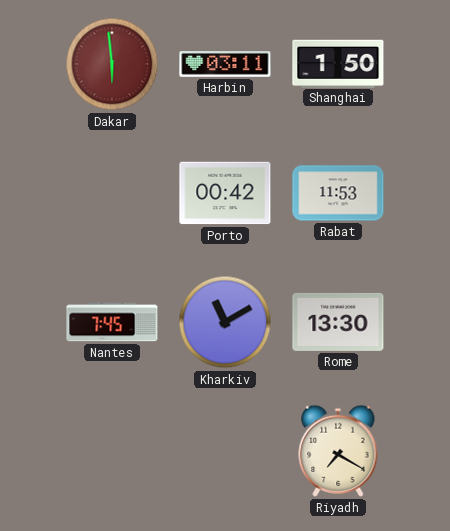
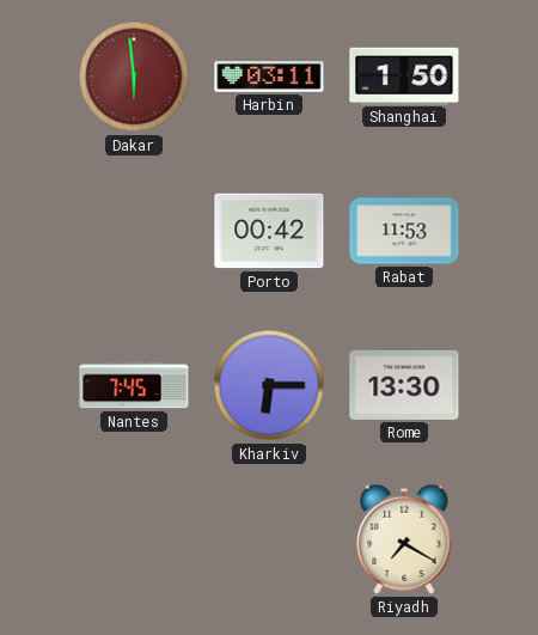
Kharkiv: 11:10 -> 6:15
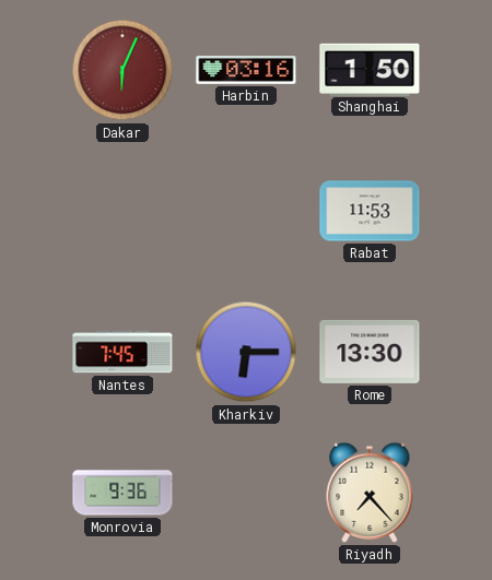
Dakar: 5:59 -> 6:04
Harbin: 03:11 -> 03:16
Porto: 00:42 -> none
Monrovia: none -> 9:36
Riyadh: 7:20 -> 7:23
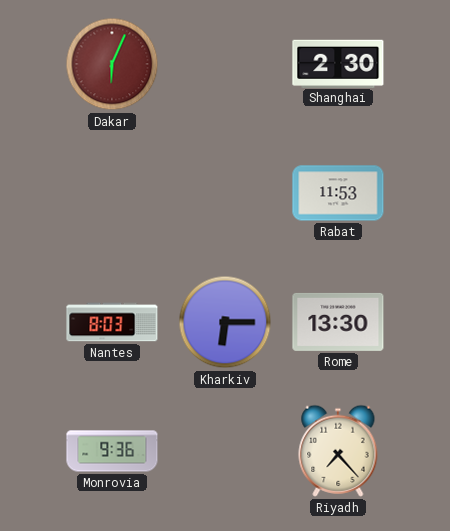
Harbin: 03:16 -> none
Shanghai: 1:50 -> 2:30
Nantes: 7:45 -> 8:03
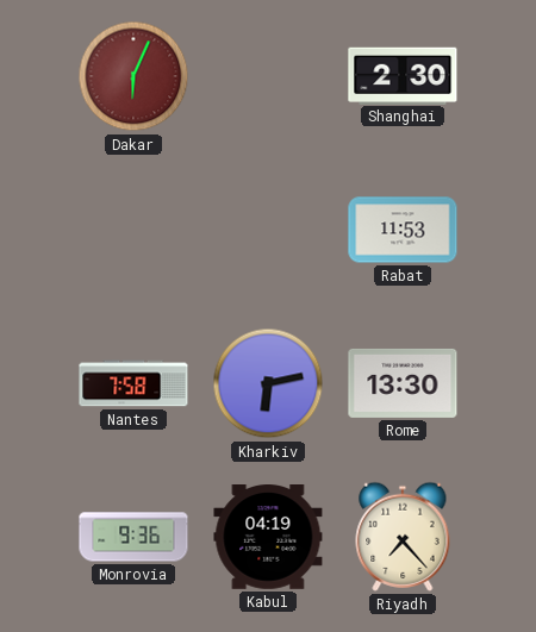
Nantes: 8:03 -> 7:58
Kharkiv: 6:15 -> 6:13
Kabul: none -> 04:19
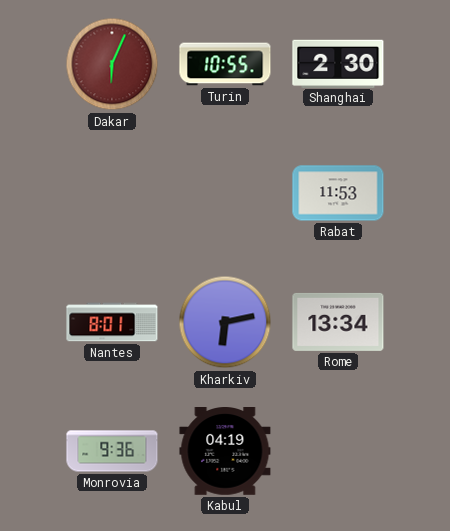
Turin: none -> 10:55
Nantes: 7:58 -> 8:01
Rome: 13:30 -> 13:34
Riyadh: 7:23 -> none
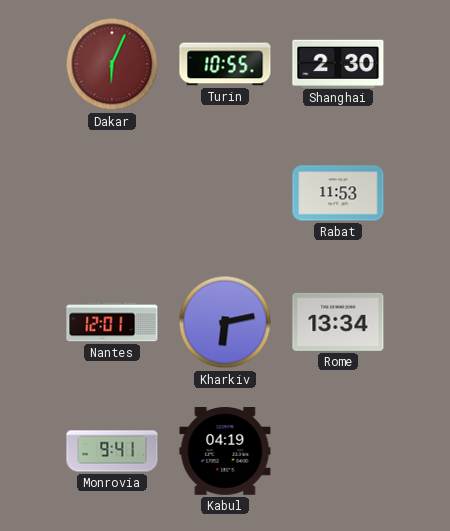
Nantes: 8:01 -> 12:01
Monrovia: 9:36 -> 9:41
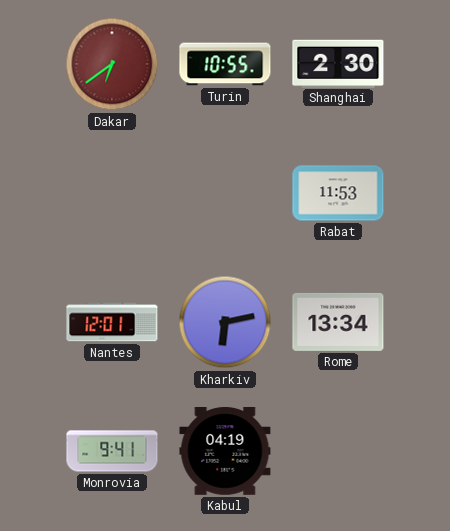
Dakar: 6:04 -> 6:39
